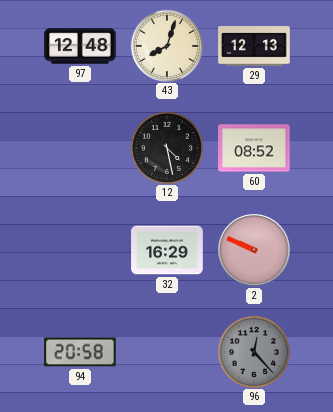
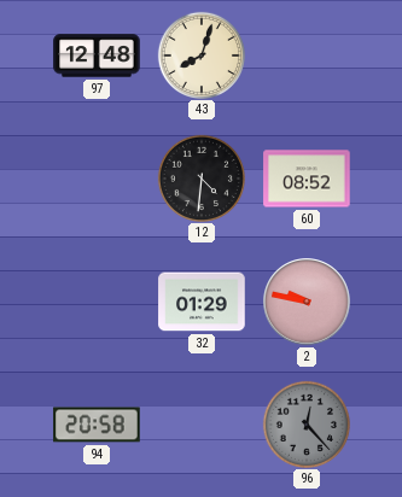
29: 12:13 -> none
12: 4:28 -> 4:31
32: 16:29 -> 01:29
2: 9:49 -> 9:47
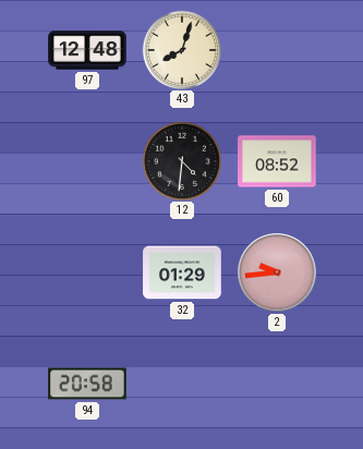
2: 9:47 -> 9:44
96: 12:23 -> none
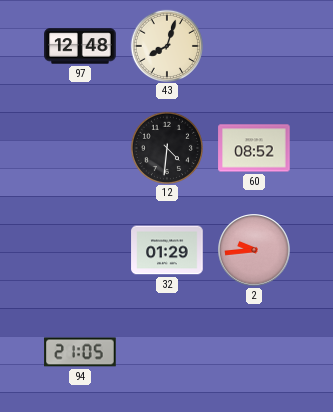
94: 20:58 -> 21:05
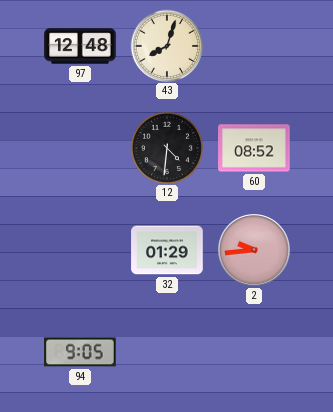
94: 21:05 -> 9:05
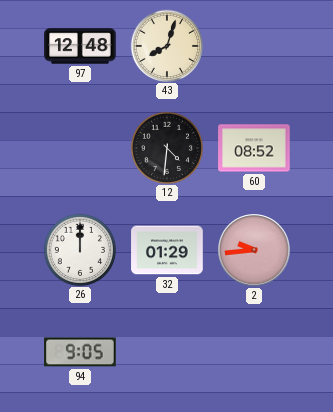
26: none -> 12:00
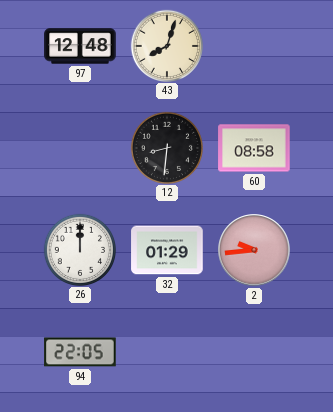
12: 4:31 -> 8:31
60: 08:52 -> 08:58
94: 9:05 -> 22:05
